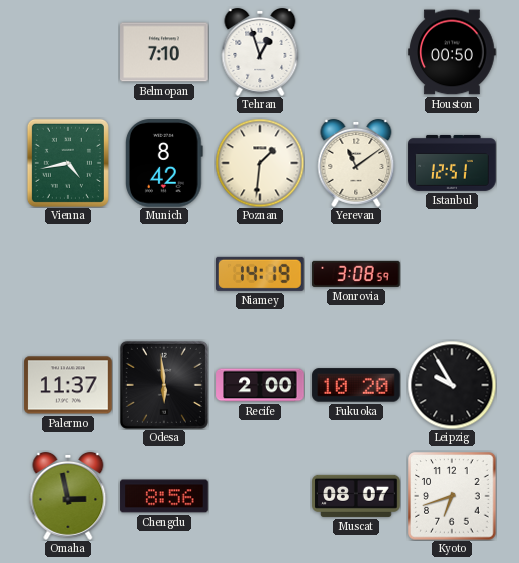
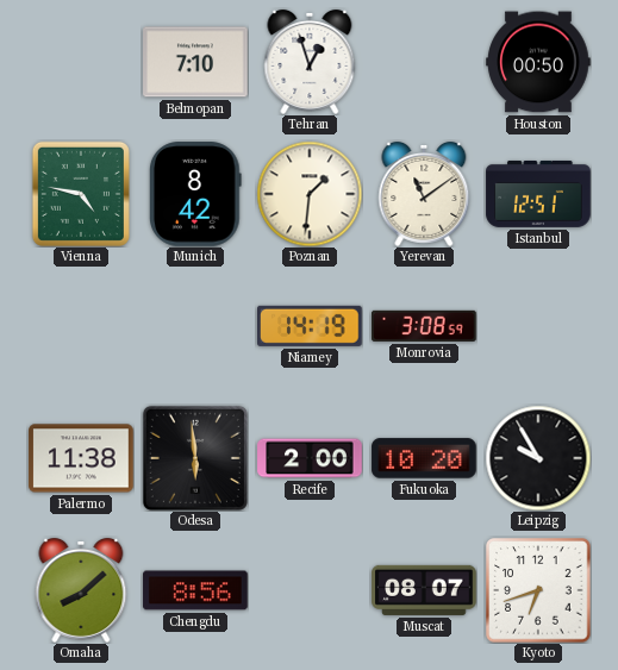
Vienna: 4:43 -> 4:47
Palermo: 11:37 -> 11:38
Omaha: 2:58 -> 8:08
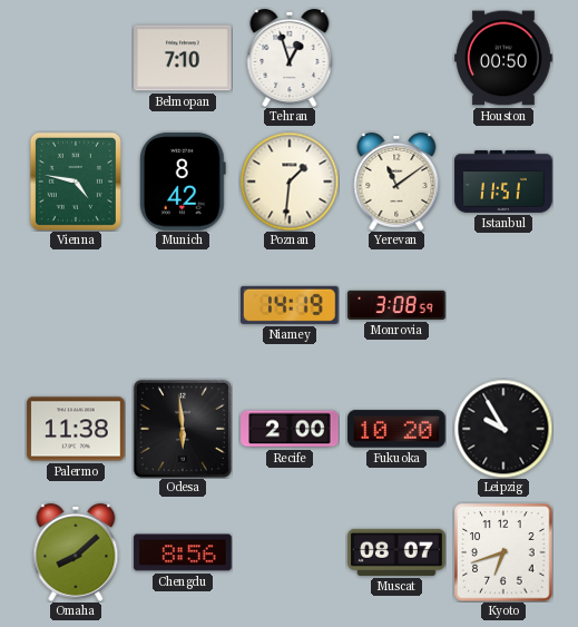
Istanbul: 12:51 -> 11:51
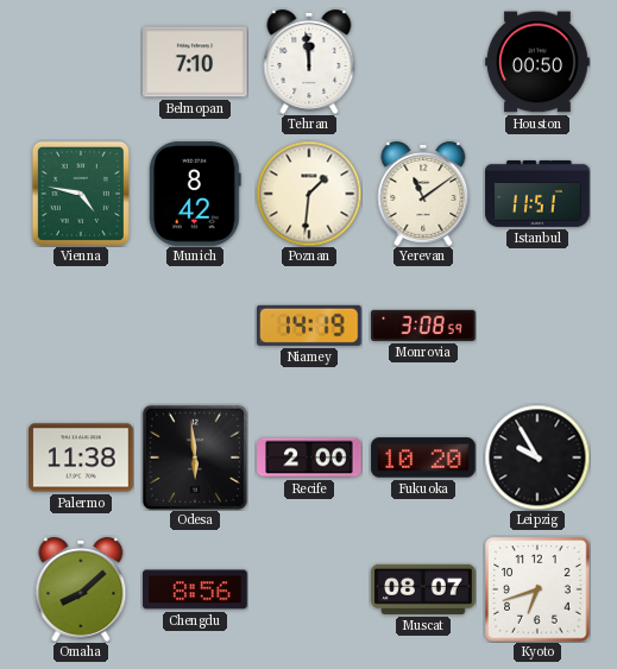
Tehran: 12:57 -> 11:59
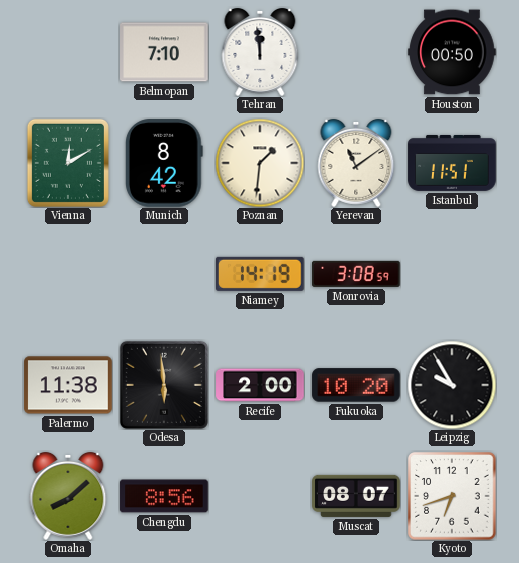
Vienna: 4:47 -> 12:10
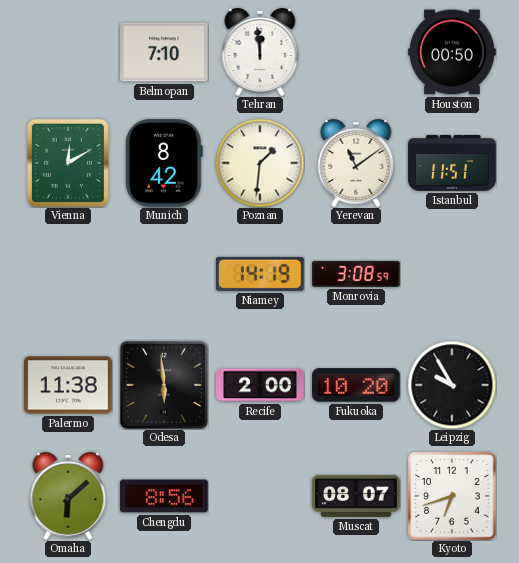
Omaha: 8:08 -> 6:08
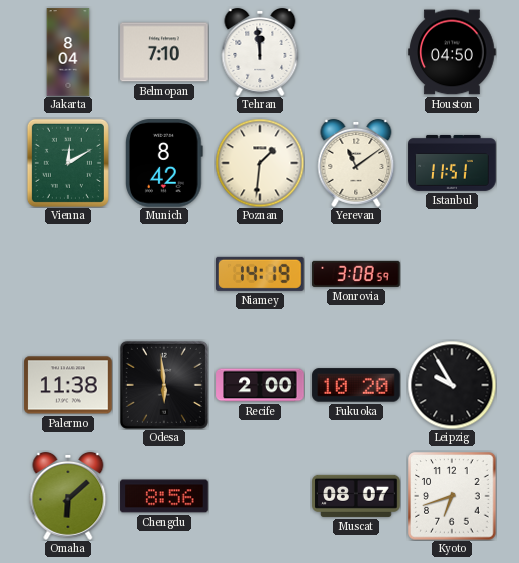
Jakarta: none -> 8:04
Houston: 00:50 -> 04:50
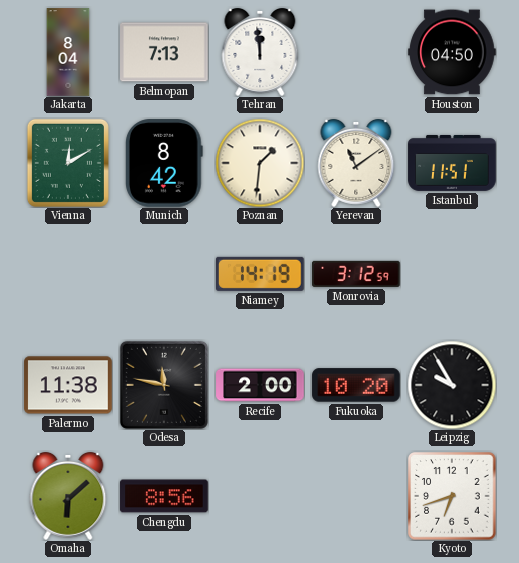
Belmopan: 7:10 -> 7:13
Monrovia: 3:08 -> 3:12
Odesa: 5:59 -> 11:47
Muscat: 08:07 -> none
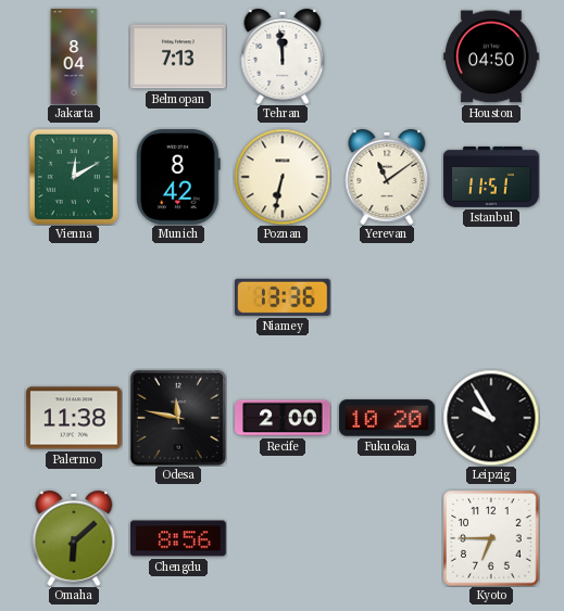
Poznan: 1:31 -> 6:32
Niamey: 14:19 -> 13:36
Monrovia: 3:12 -> none
Kyoto: 6:42 -> 6:45
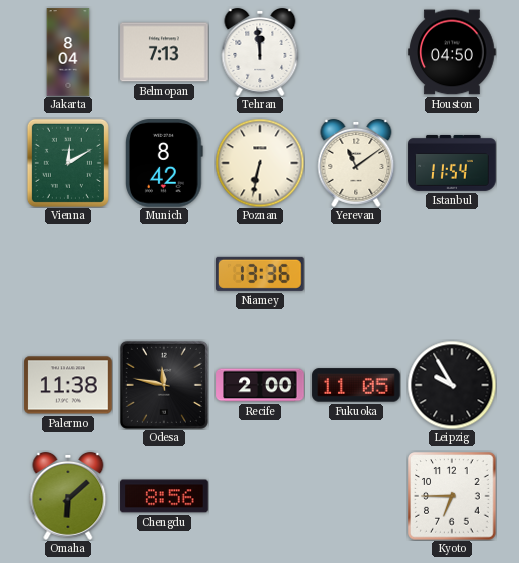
Istanbul: 11:51 -> 11:54
Fukuoka: 10:20 -> 11:05
